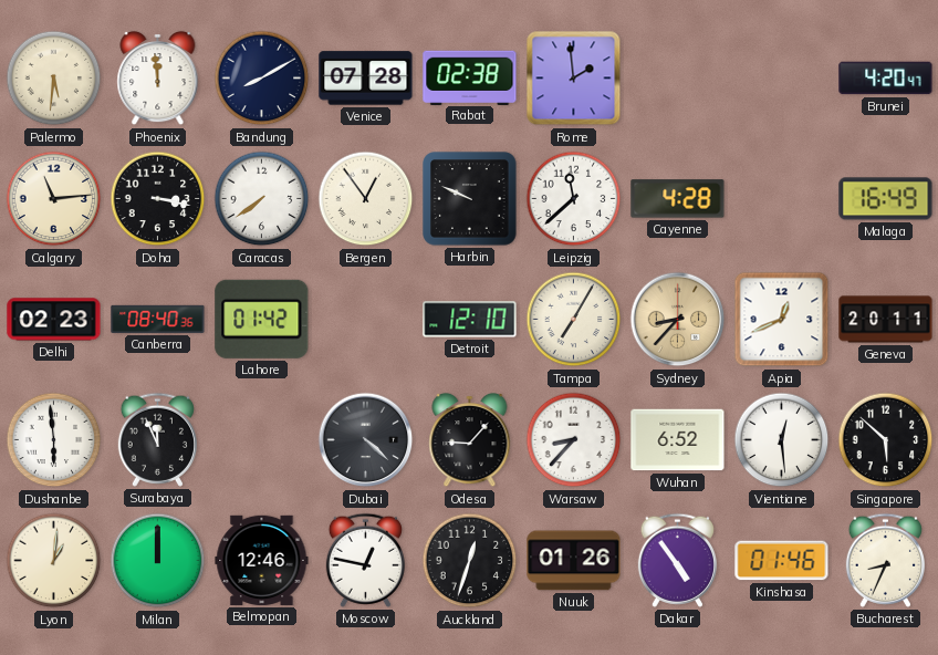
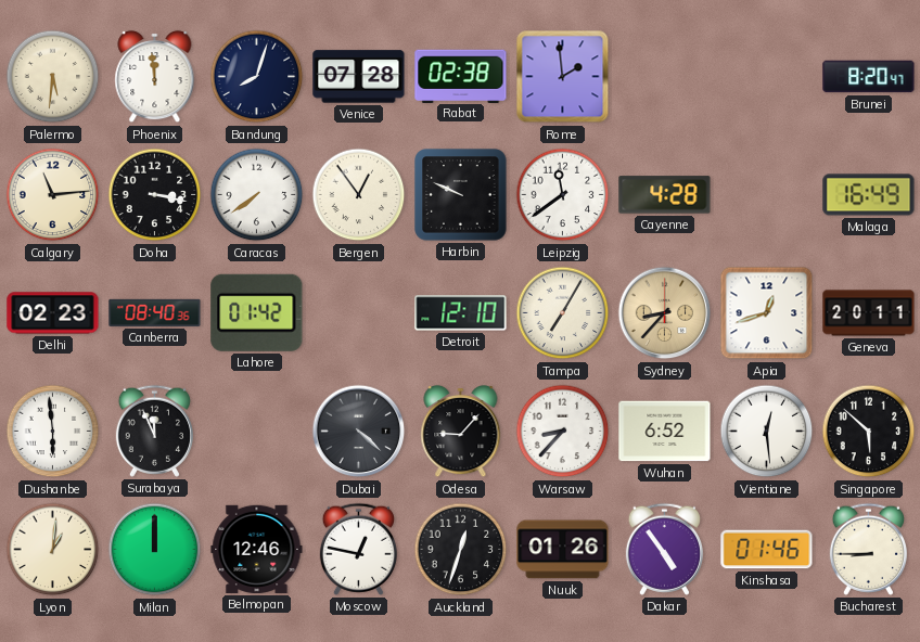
Bandung: 8:10 -> 8:03
Brunei: 4:20 -> 8:20
Leipzig: 11:38 -> 11:39
Apia: 12:41 -> 12:42
Bucharest: 8:34 -> 8:45
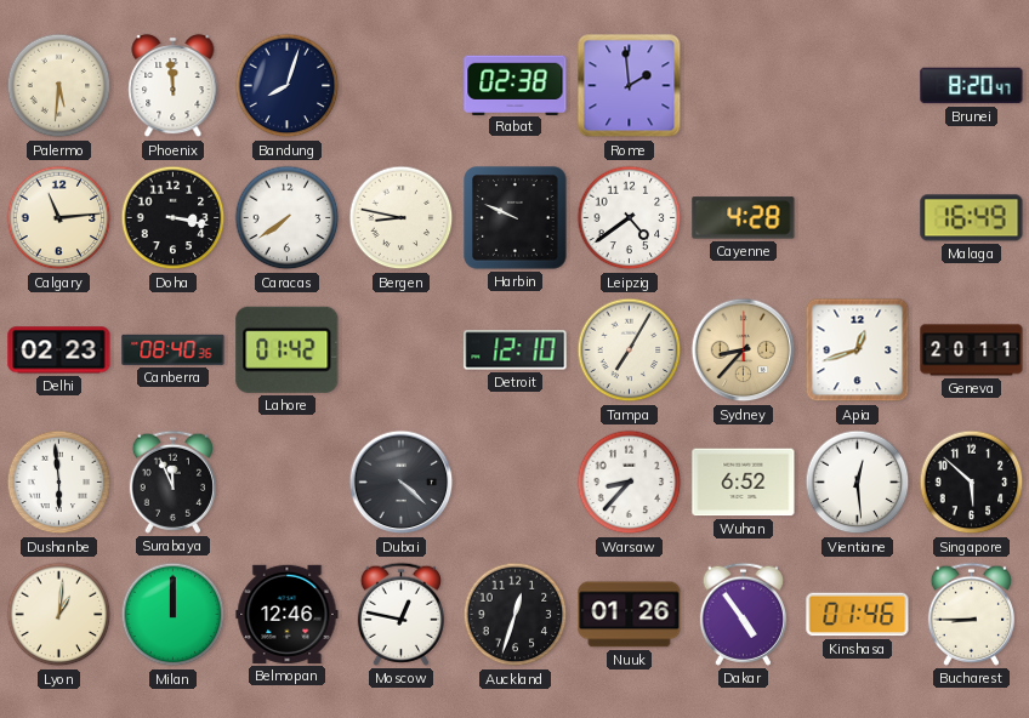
Venice: 07:28 -> none
Bergen: 12:54 -> 8:47
Leipzig: 11:39 -> 4:39
Odesa: 9:07 -> none
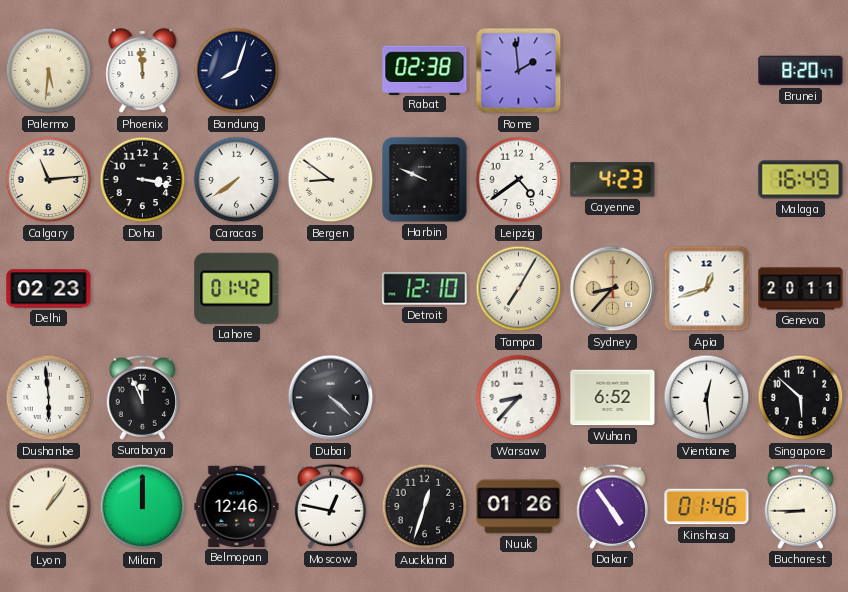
Bergen: 8:47 -> 8:51
Cayenne: 4:28 -> 4:23
Canberra: 08:40 -> none
Lyon: 1:01 -> 1:06
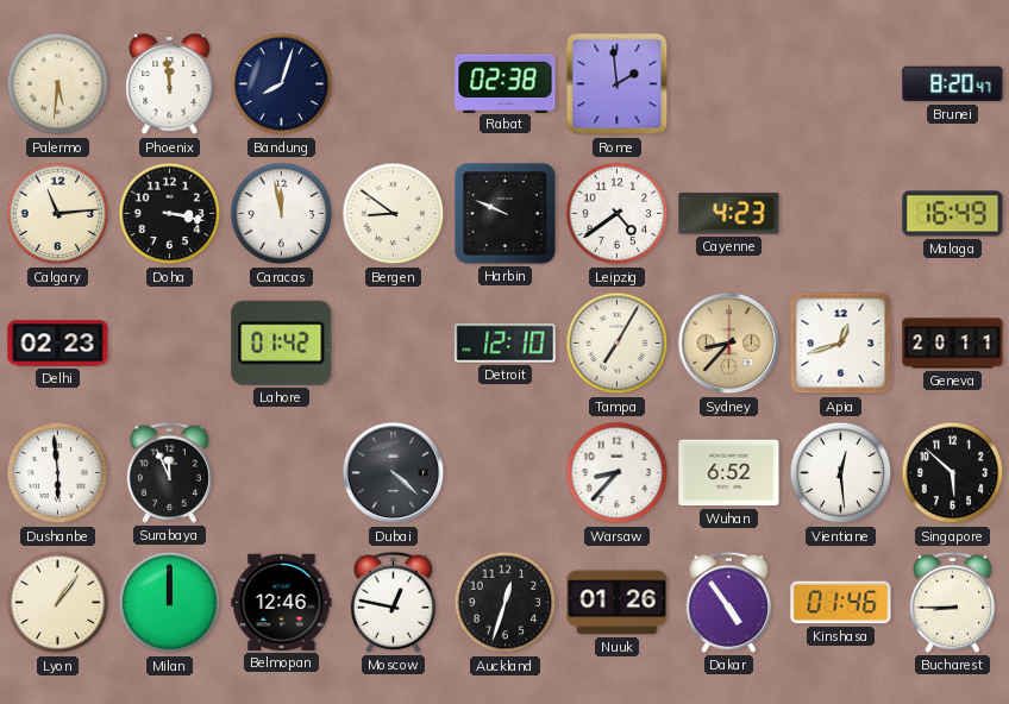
Caracas: 7:39 -> 11:58
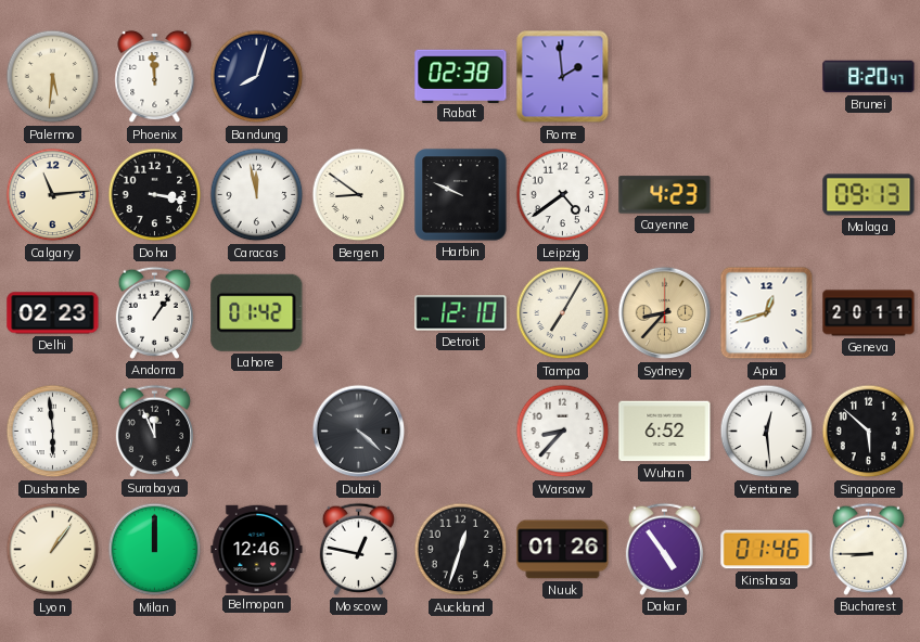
Malaga: 16:49 -> 09:13
Andorra: none -> 1:06
